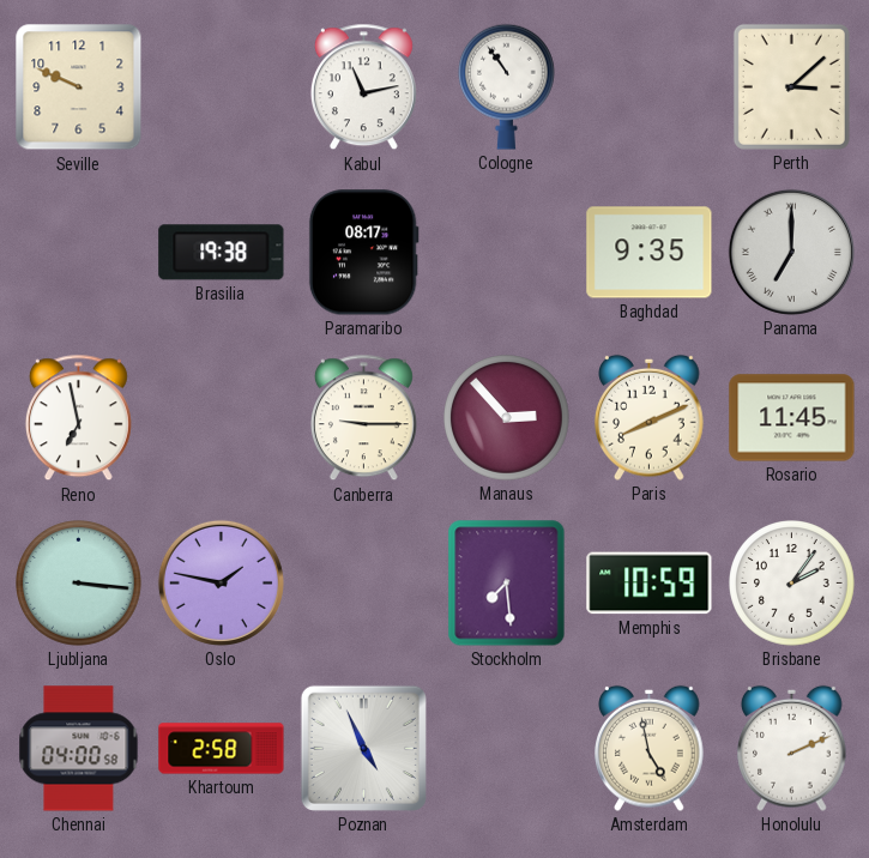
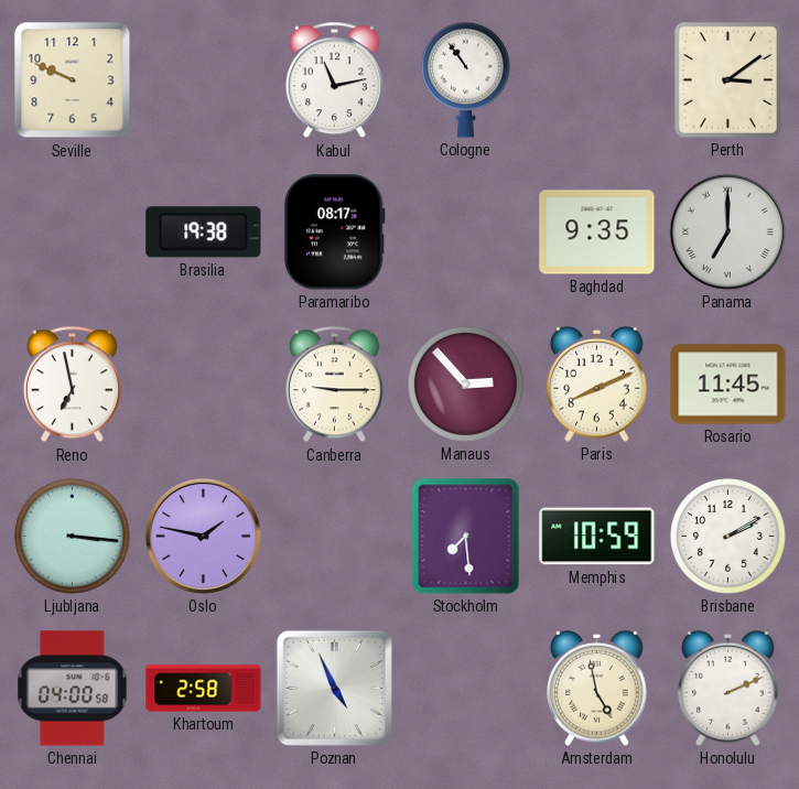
Perth: 3:08 -> 3:09
Brisbane: 2:06 -> 2:10
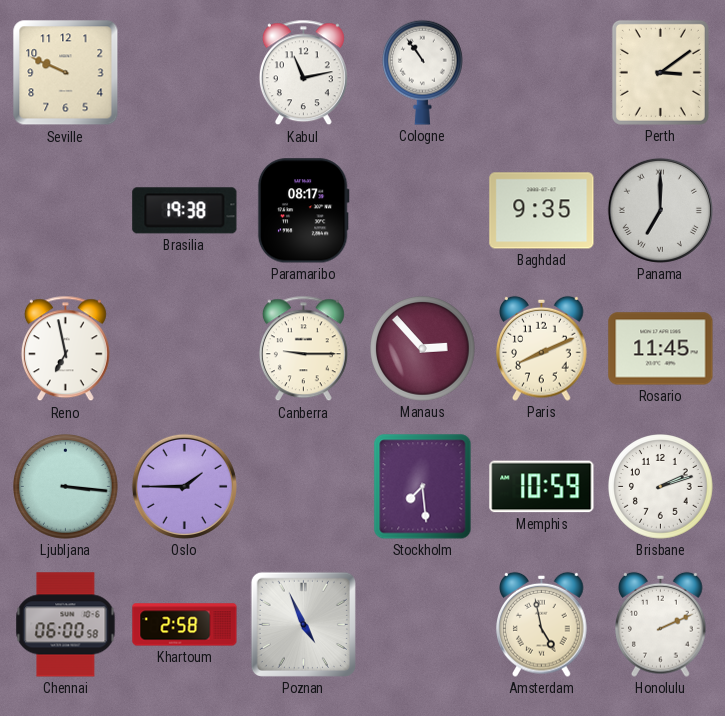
Oslo: 1:47 -> 1:45
Brisbane: 2:10 -> 2:12
Chennai: 04:00 -> 06:00
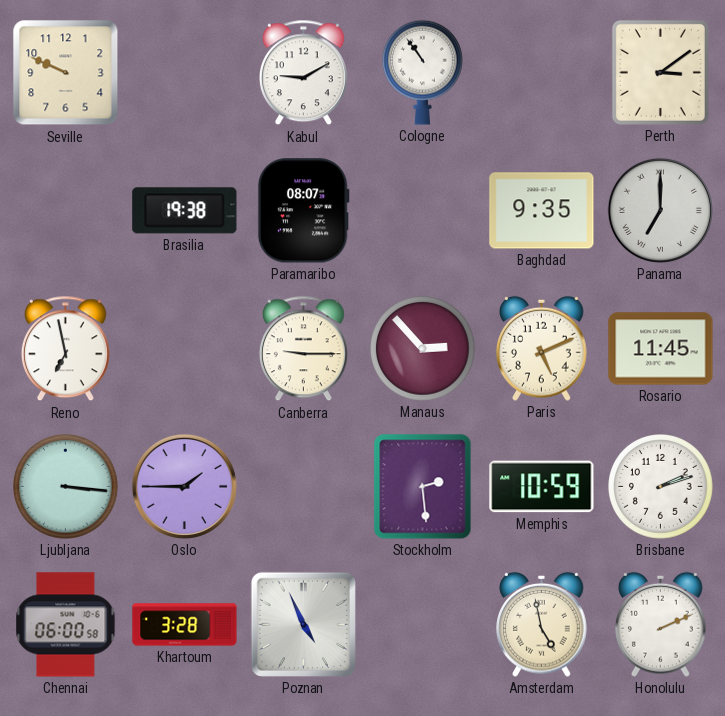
Kabul: 11:13 -> 9:10
Paramaribo: 08:17 -> 08:07
Paris: 8:11 -> 5:11
Stockholm: 7:29 -> 2:29
Khartoum: 2:58 -> 3:28
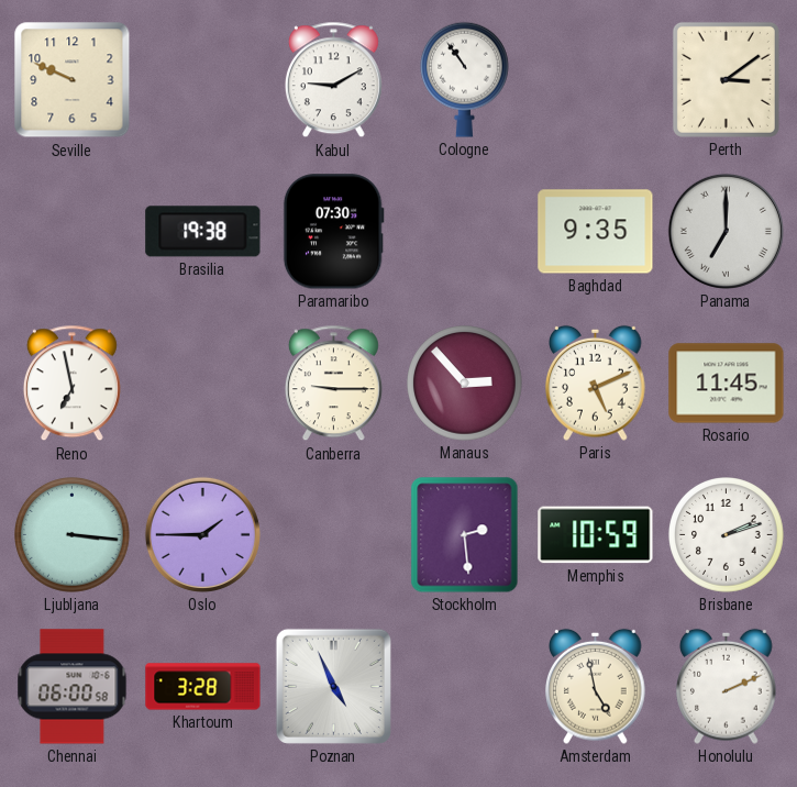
Paramaribo: 08:07 -> 07:30
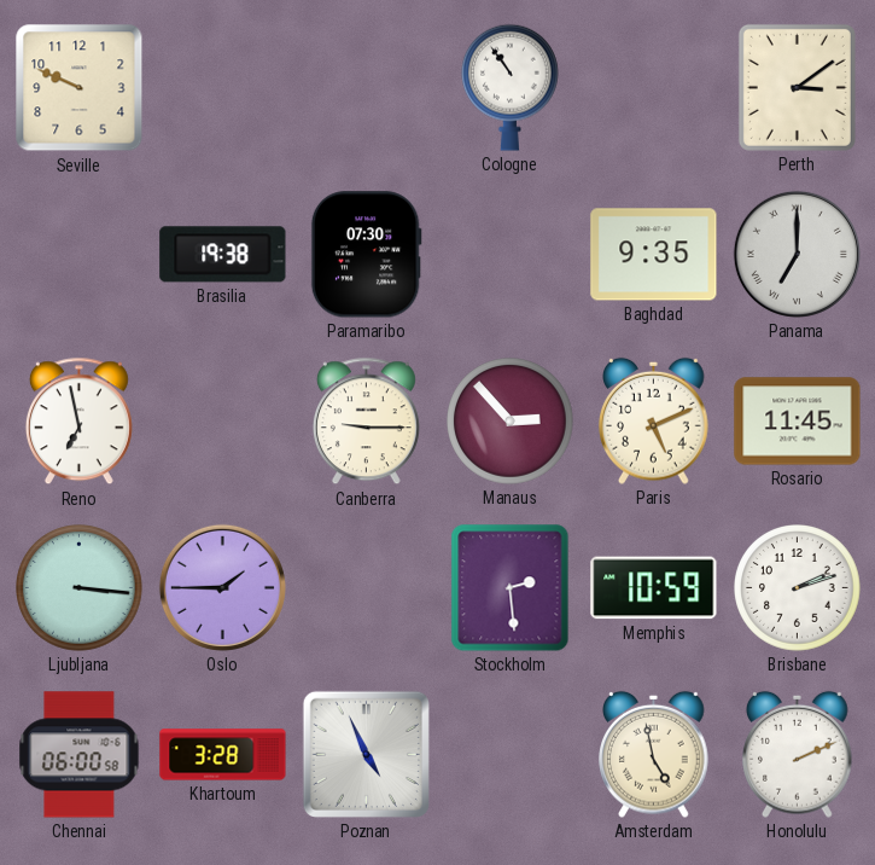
Kabul: 9:10 -> none
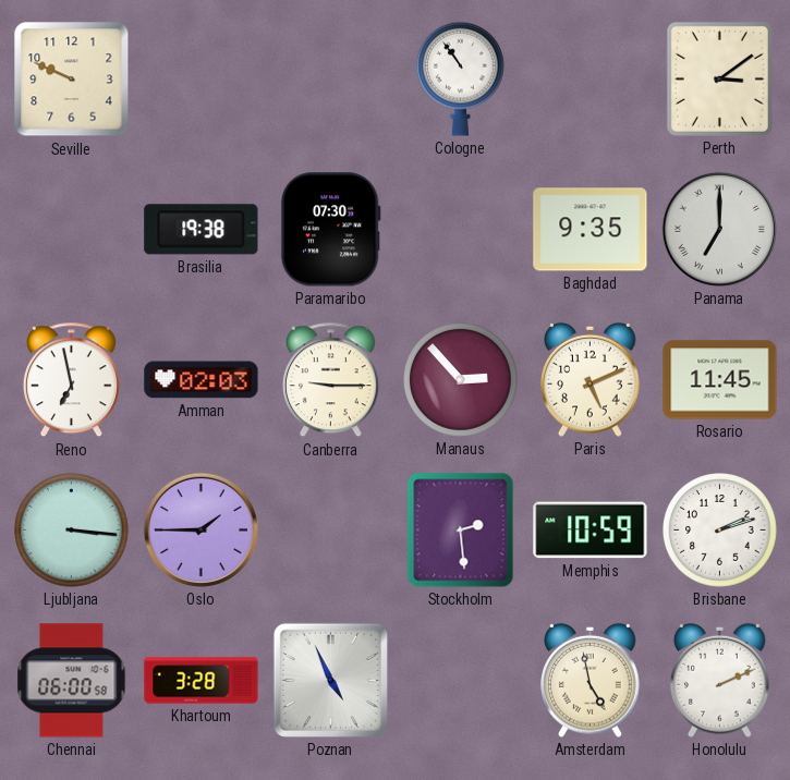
Amman: none -> 02:03
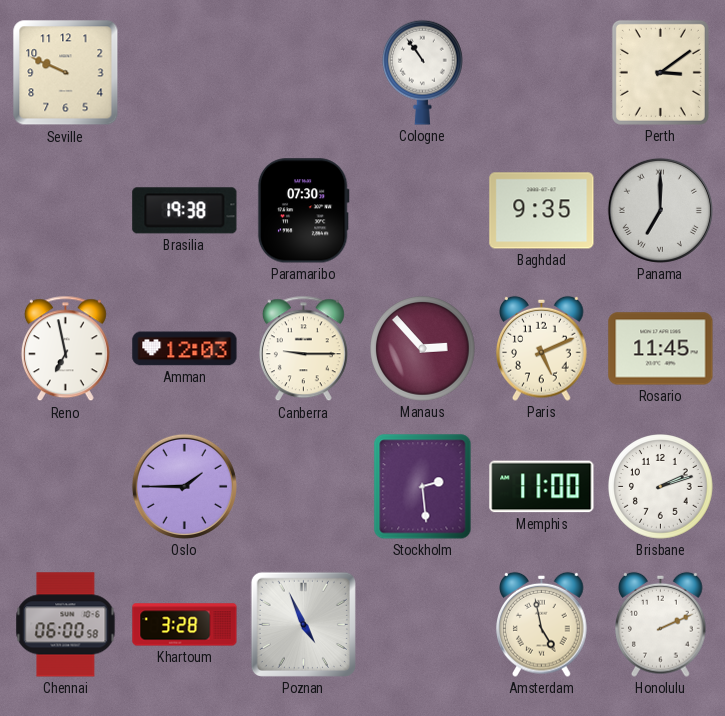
Amman: 02:03 -> 12:03
Ljubljana: 3:16 -> none
Memphis: 10:59 -> 11:00
